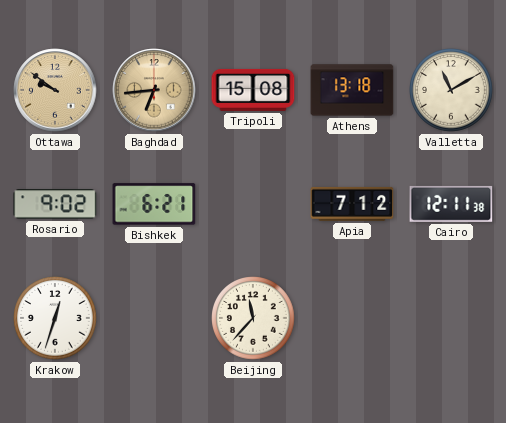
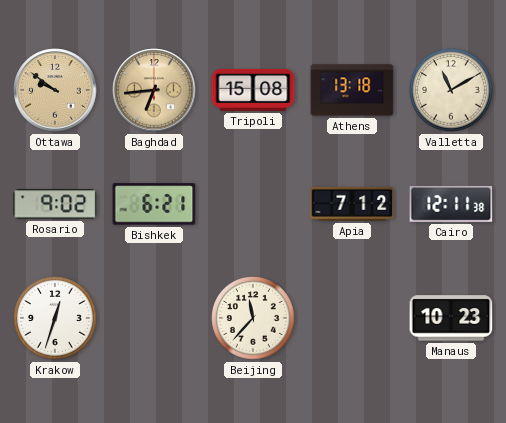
Manaus: none -> 10:23
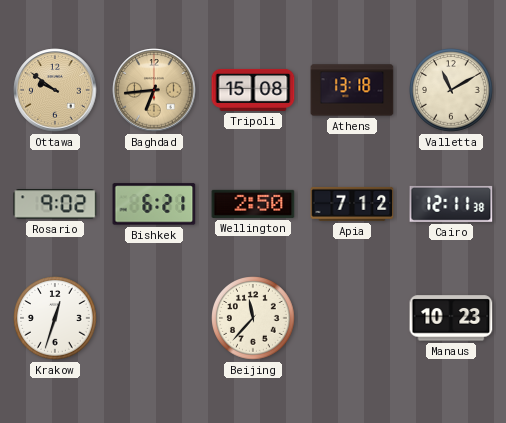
Wellington: none -> 2:50
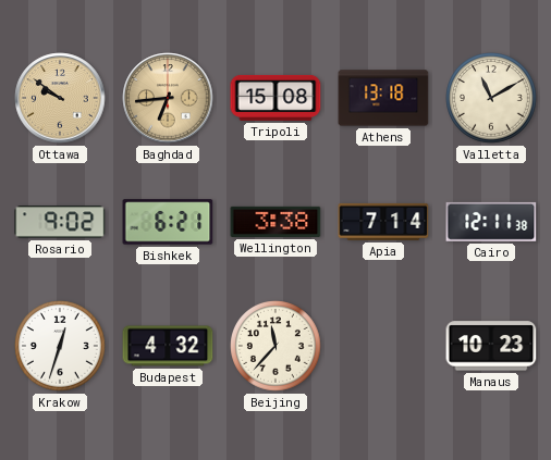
Wellington: 2:50 -> 3:38
Apia: 7:12 -> 7:14
Budapest: none -> 4:32
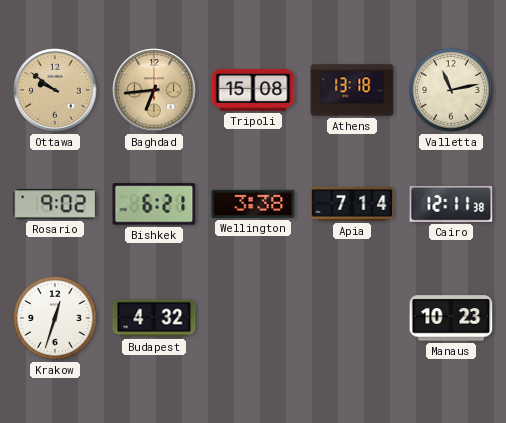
Valletta: 11:10 -> 11:13
Beijing: 11:37 -> none
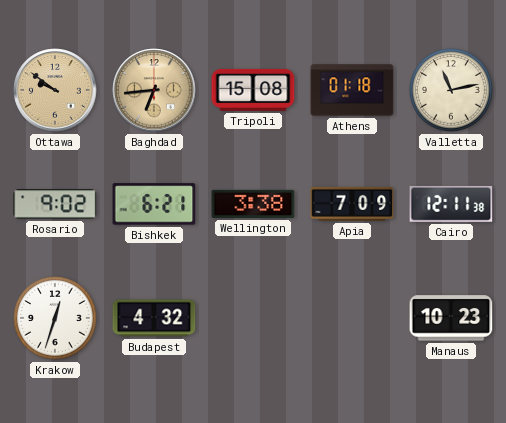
Athens: 13:18 -> 01:18
Apia: 7:14 -> 7:09
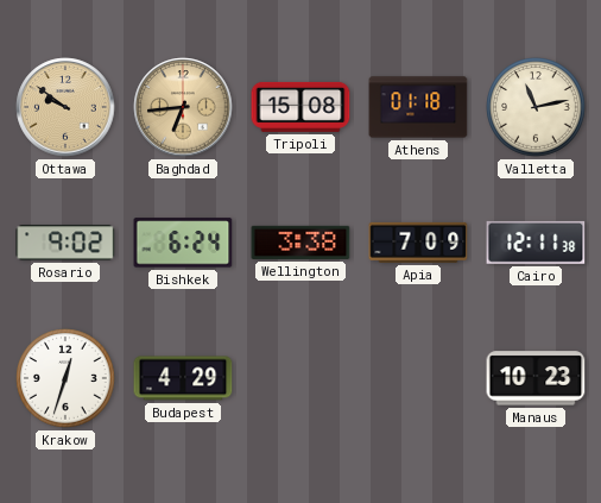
Bishkek: 6:21 -> 6:24
Budapest: 4:32 -> 4:29
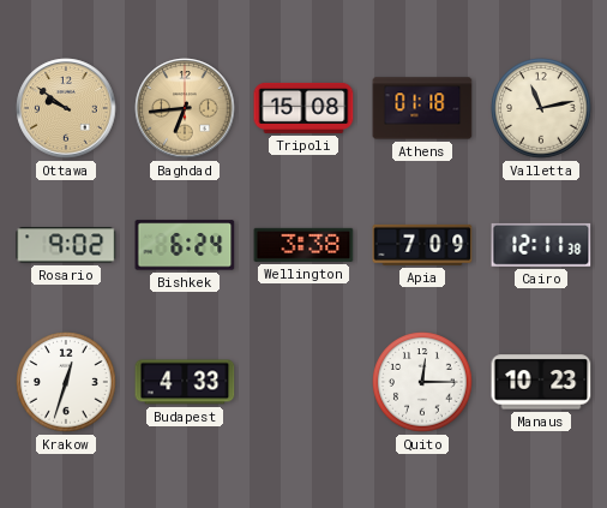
Budapest: 4:29 -> 4:33
Quito: none -> 12:15
